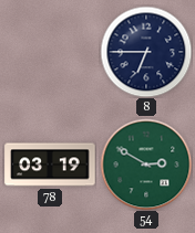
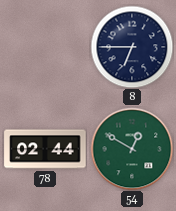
78: 03:19 -> 02:44
54: 2:50 -> 12:50
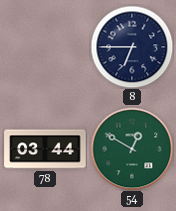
78: 02:44 -> 03:44
